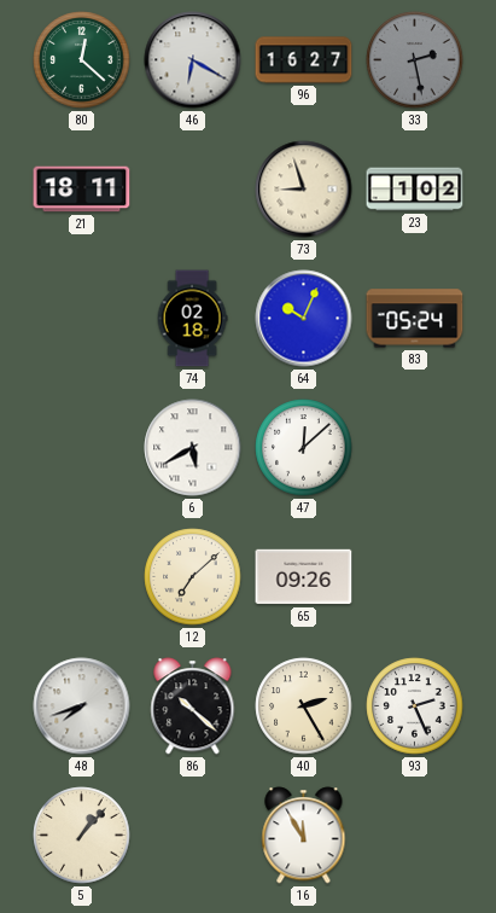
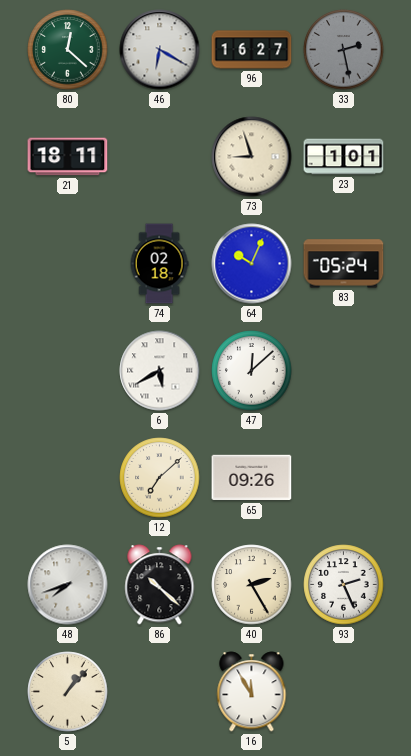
23: 1:02 -> 1:01
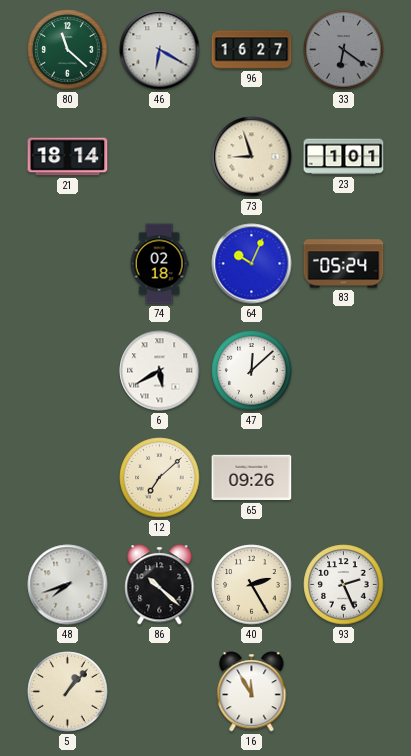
80: 12:22 -> 11:22
33: 2:28 -> 6:21
21: 18:11 -> 18:14
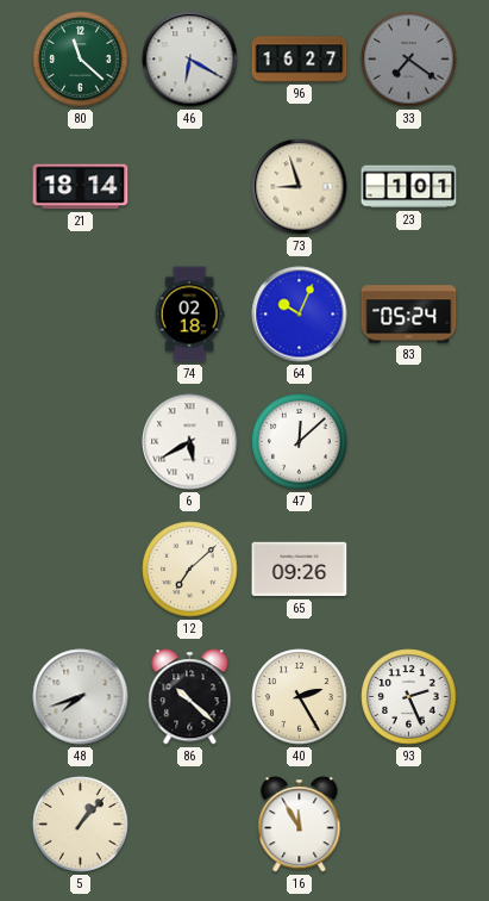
33: 6:21 -> 7:21
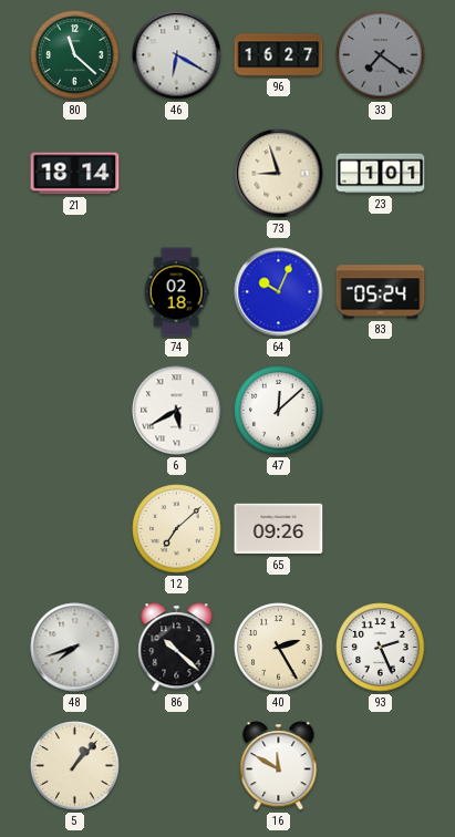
16: 11:55 -> 11:50
